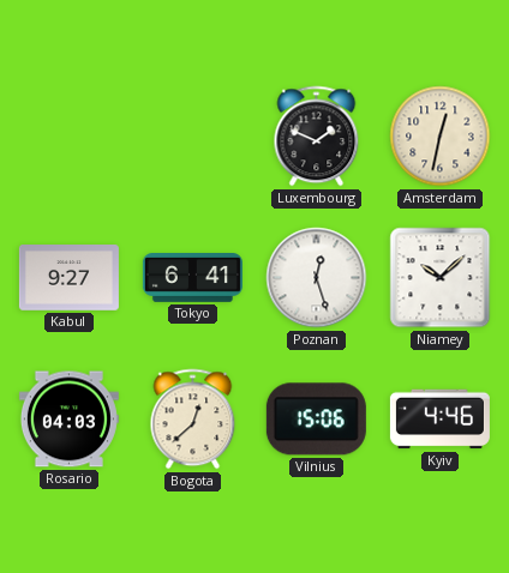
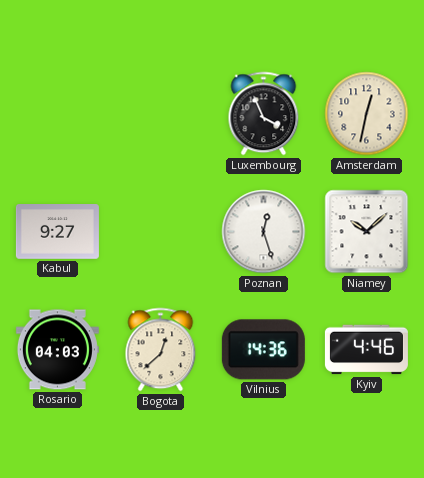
Luxembourg: 1:49 -> 3:56
Tokyo: 6:41 -> none
Vilnius: 15:06 -> 14:36
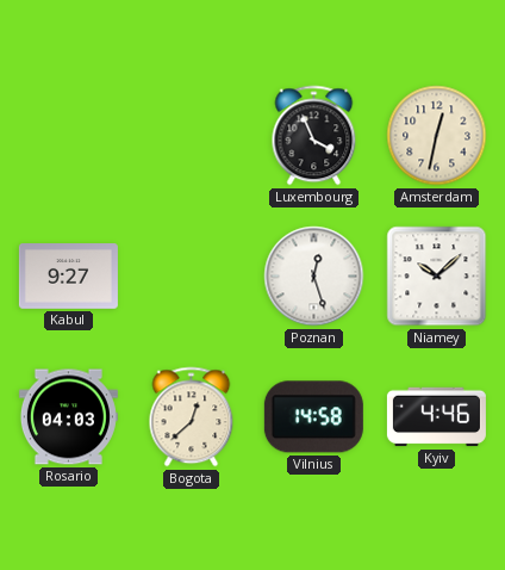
Vilnius: 14:36 -> 14:58
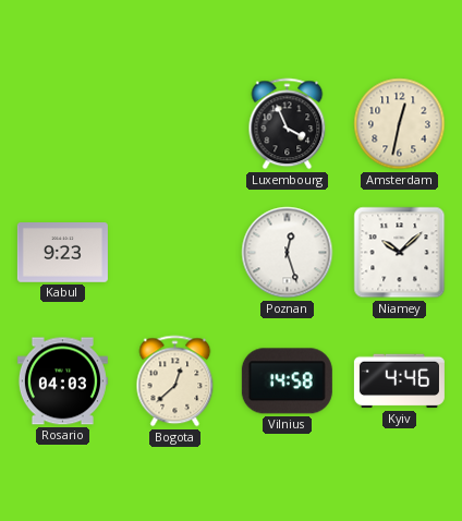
Kabul: 9:27 -> 9:23
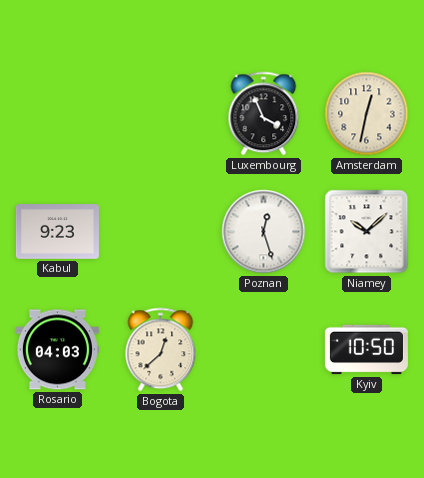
Vilnius: 14:58 -> none
Kyiv: 4:46 -> 10:50
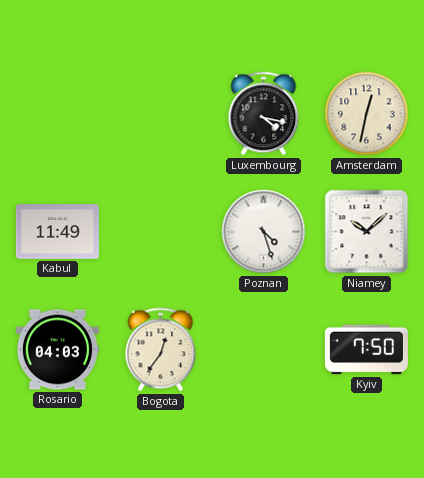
Luxembourg: 3:56 -> 4:17
Kabul: 9:23 -> 11:49
Poznan: 12:27 -> 4:27
Bogota: 12:38 -> 12:36
Kyiv: 10:50 -> 7:50
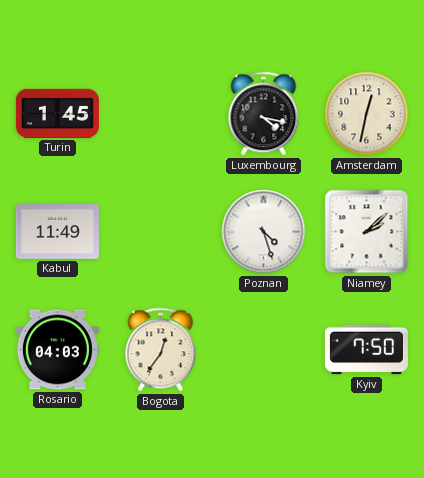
Turin: none -> 1:45
Niamey: 10:08 -> 2:08
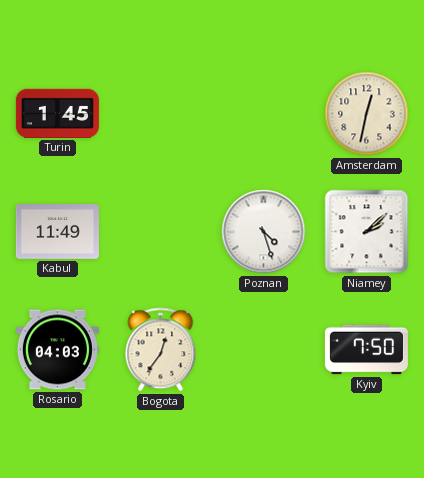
Luxembourg: 4:17 -> none
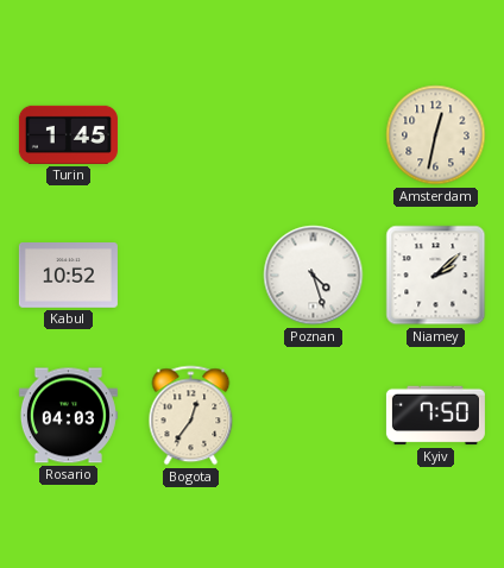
Kabul: 11:49 -> 10:52
